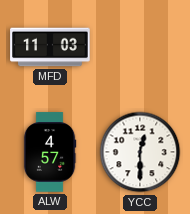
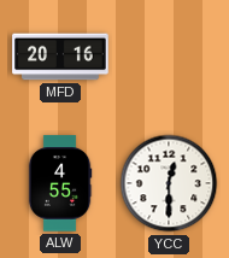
MFD: 11:03 -> 20:16
ALW: 4:57 -> 4:55
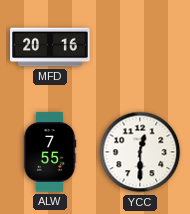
ALW: 4:55 -> 7:55
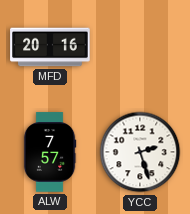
ALW: 7:55 -> 7:57
YCC: 12:30 -> 2:27
